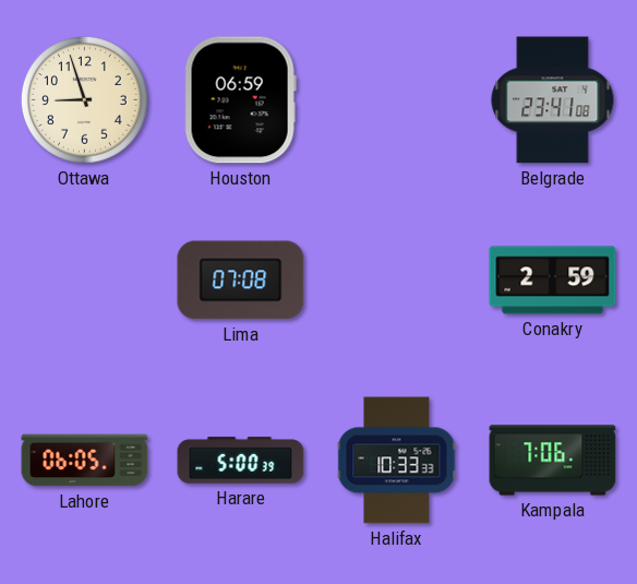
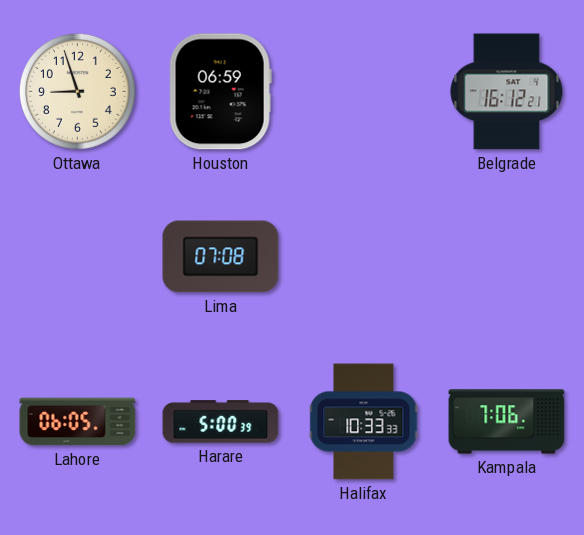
Belgrade: 23:41 -> 16:12
Conakry: 2:59 -> none
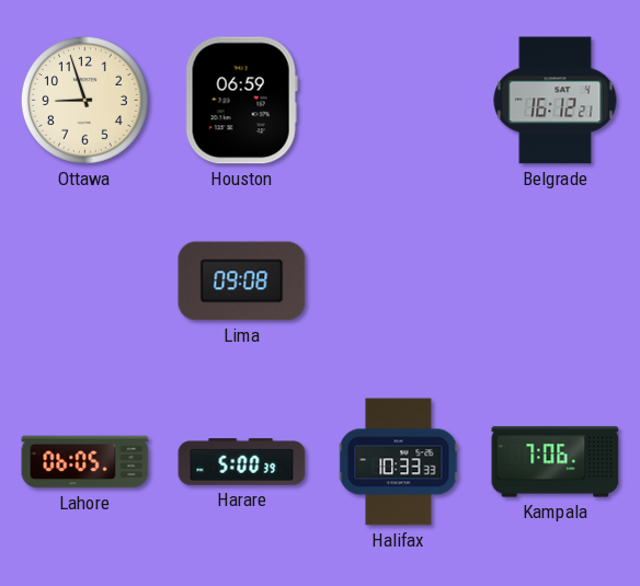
Lima: 07:08 -> 09:08
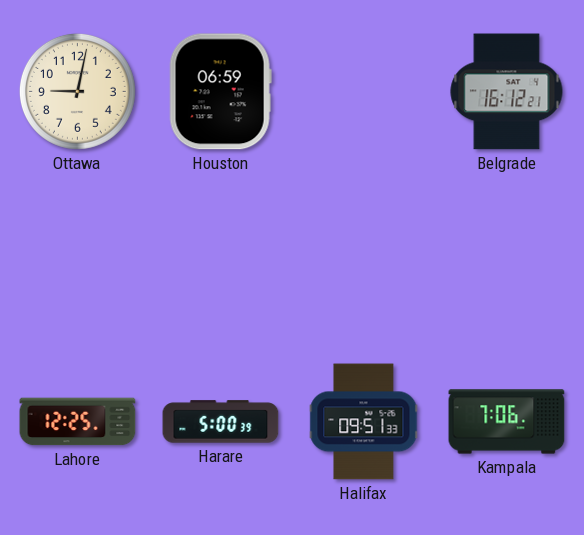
Ottawa: 8:57 -> 9:02
Lima: 09:08 -> none
Lahore: 06:05 -> 12:25
Halifax: 10:33 -> 09:51
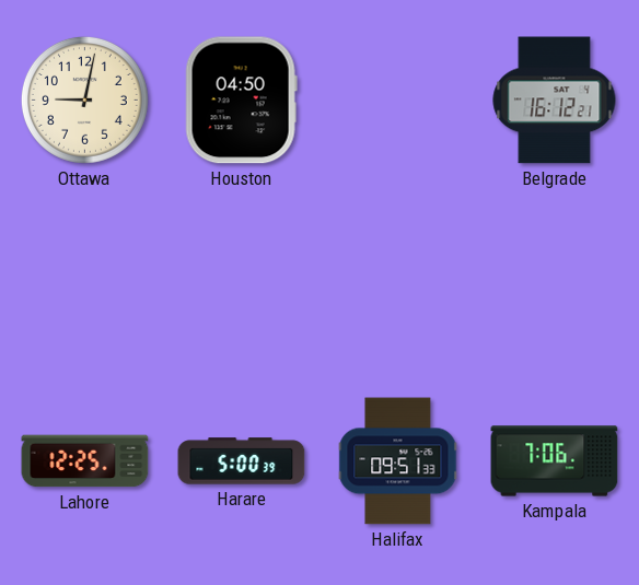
Houston: 06:59 -> 04:50
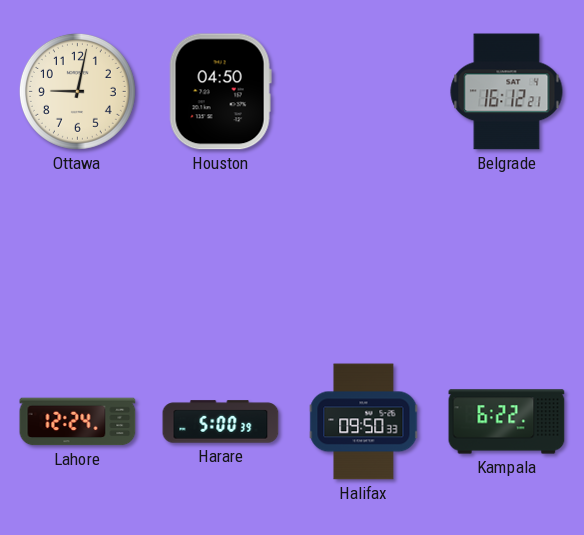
Lahore: 12:25 -> 12:24
Halifax: 09:51 -> 09:50
Kampala: 7:06 -> 6:22
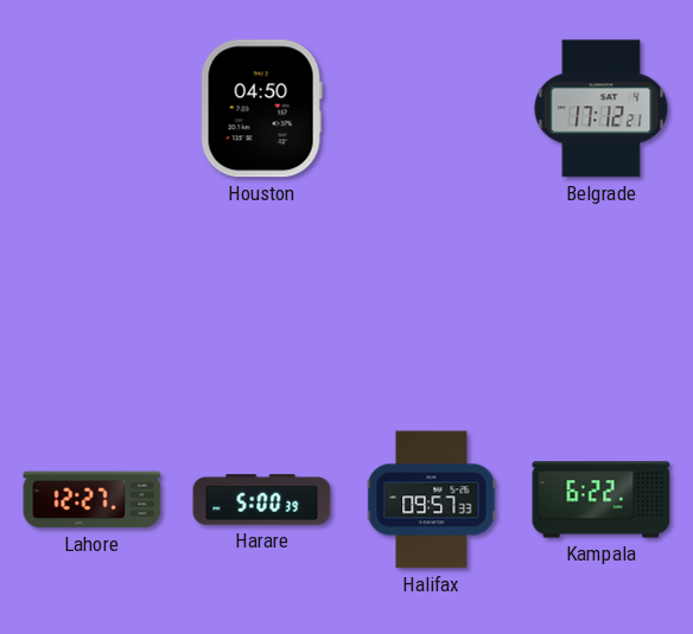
Ottawa: 9:02 -> none
Belgrade: 16:12 -> 17:12
Lahore: 12:24 -> 12:27
Halifax: 09:50 -> 09:57
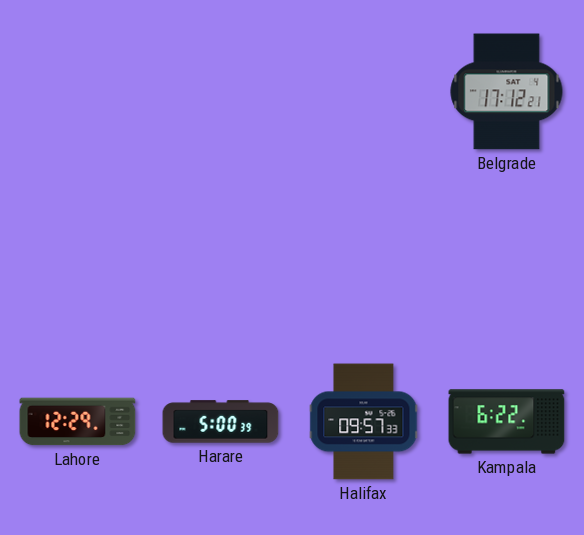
Houston: 04:50 -> none
Lahore: 12:27 -> 12:29
